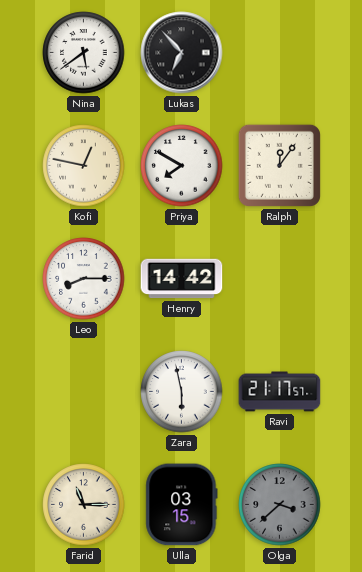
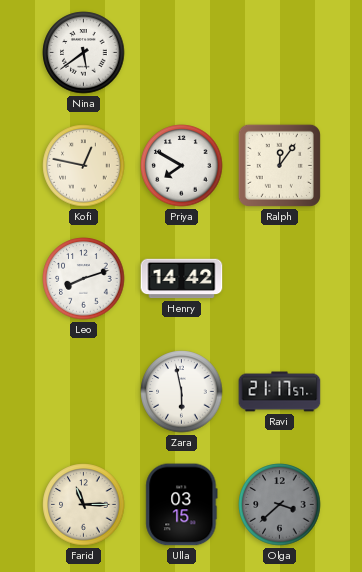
Lukas: 6:53 -> none
Leo: 8:15 -> 8:12
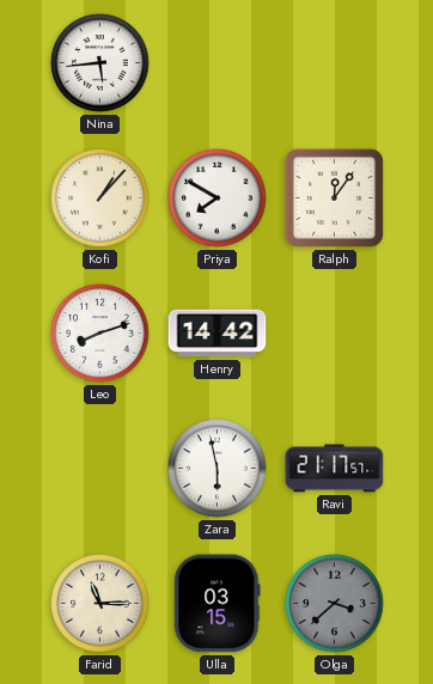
Nina: 5:39 -> 5:44
Kofi: 12:47 -> 1:07
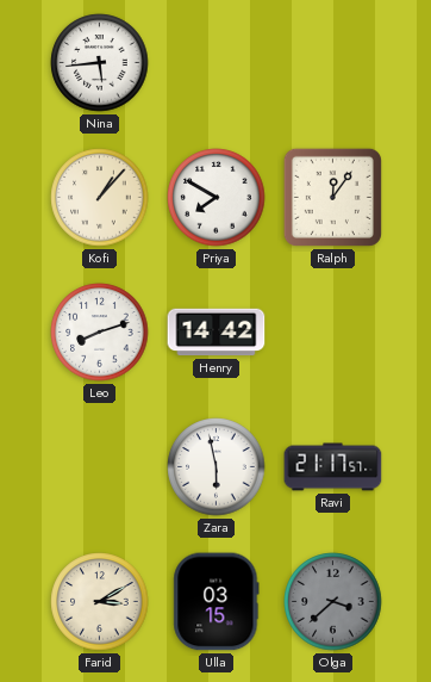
Farid: 11:15 -> 3:10
